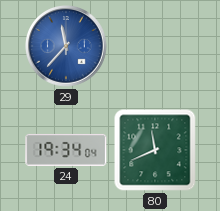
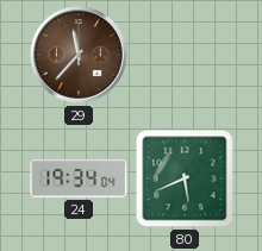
29 dial: blue -> brown
80: 11:41 -> 5:41
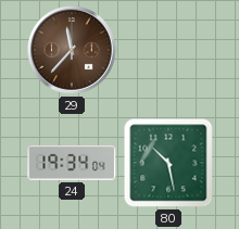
80: 5:41 -> 10:28
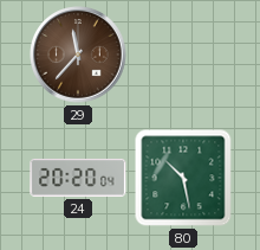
24: 19:34 -> 20:20
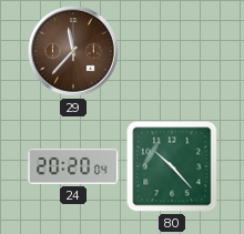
80: 10:28 -> 10:23
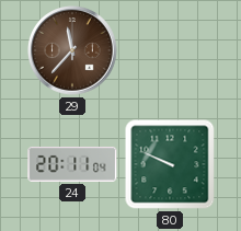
24: 20:20 -> 20:11
80: 10:23 -> 9:49
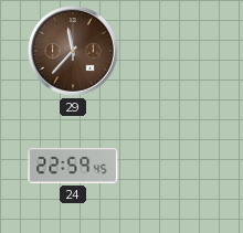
24: 20:11 -> 22:59
80: 9:49 -> none
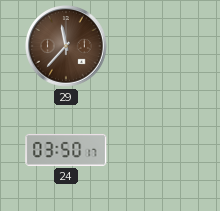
24: 22:59 -> 03:50
